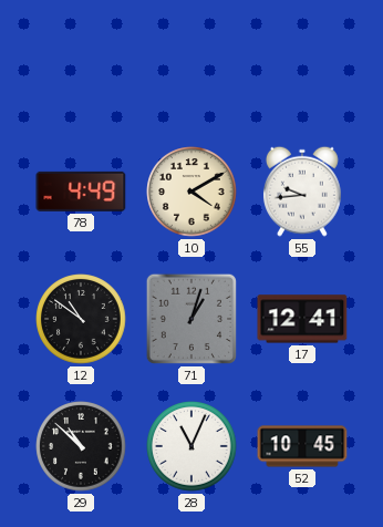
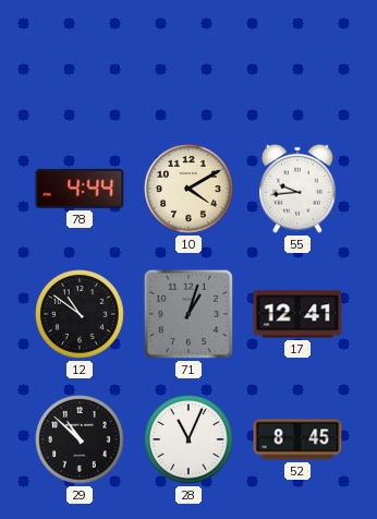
78: 4:49 -> 4:44
52: 10:45 -> 8:45
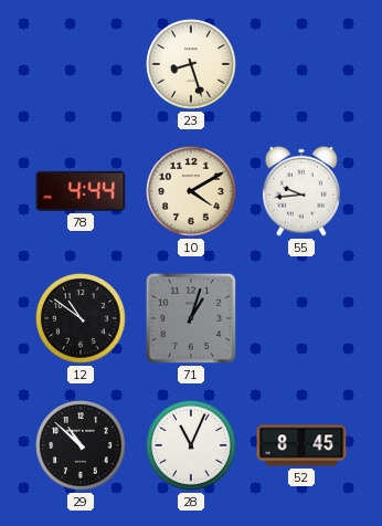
23: none -> 8:27
17: 12:41 -> none
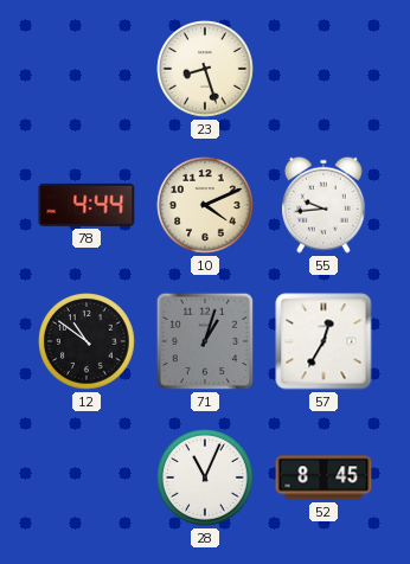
10: 4:10 -> 4:11
57: none -> 12:35
29: 10:52 -> none
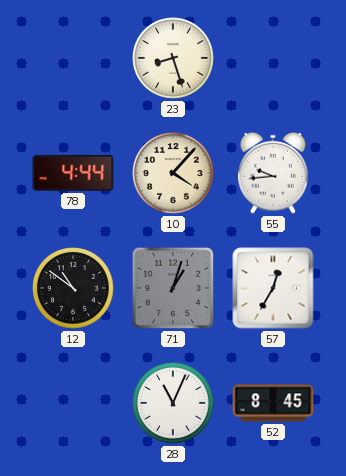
10: 4:11 -> 4:07
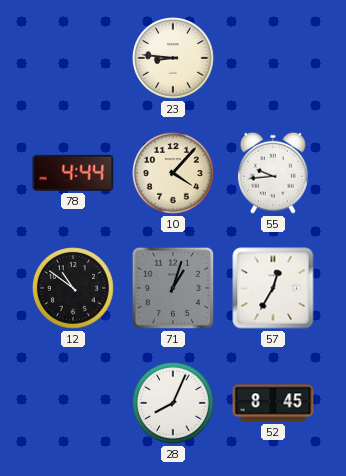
23: 8:27 -> 8:46
28: 11:04 -> 8:04
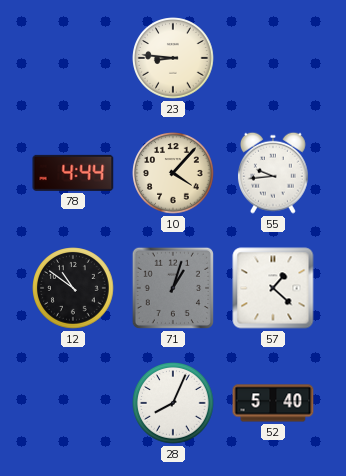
57: 12:35 -> 1:22
52: 8:45 -> 5:40
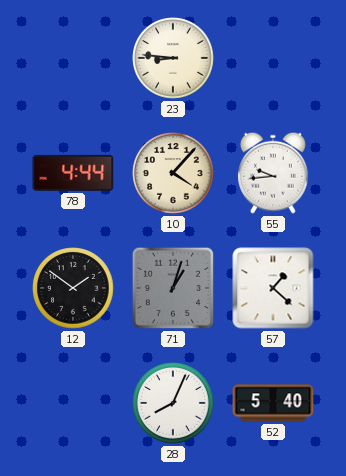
12: 10:51 -> 1:51
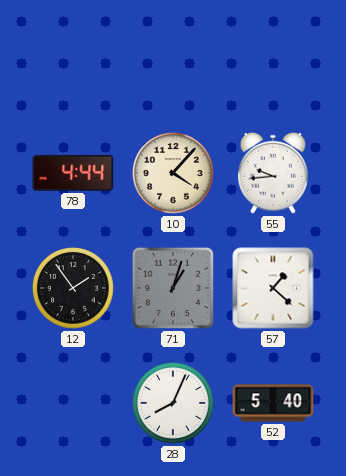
23: 8:46 -> none
12: 1:51 -> 1:54
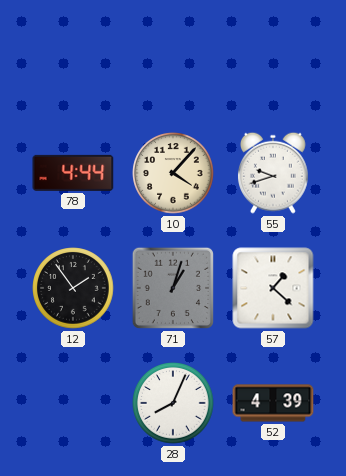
55: 9:44 -> 9:42
52: 5:40 -> 4:39
